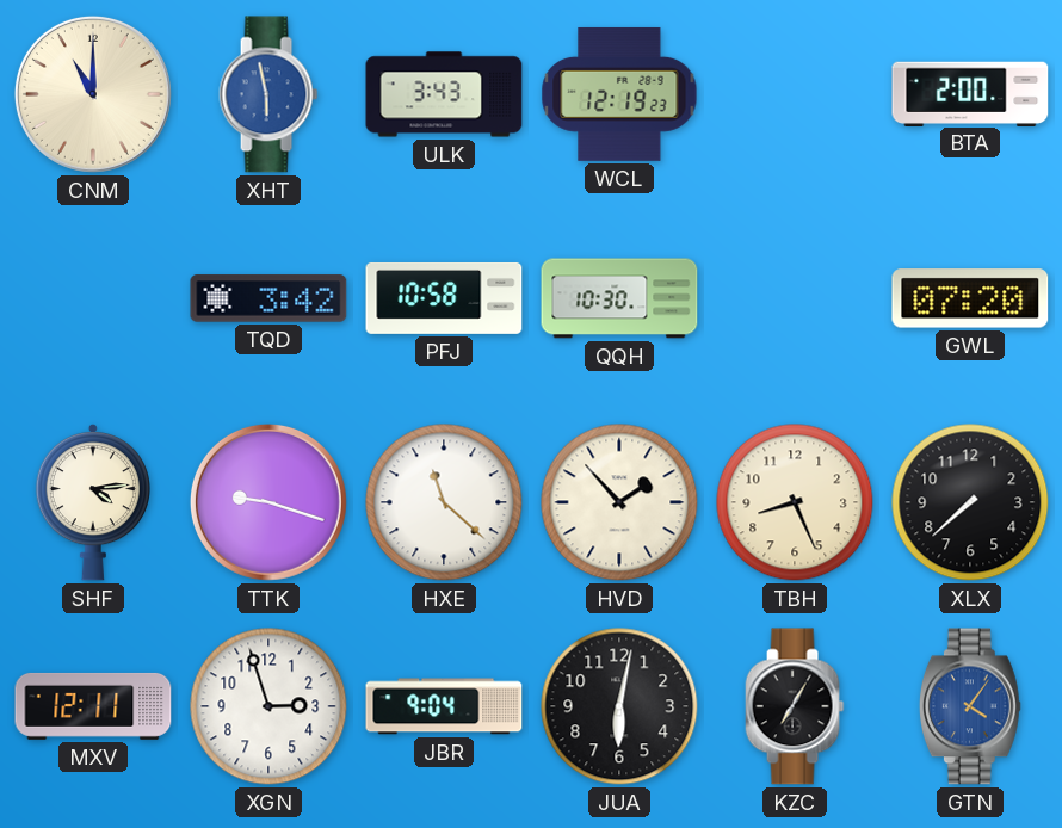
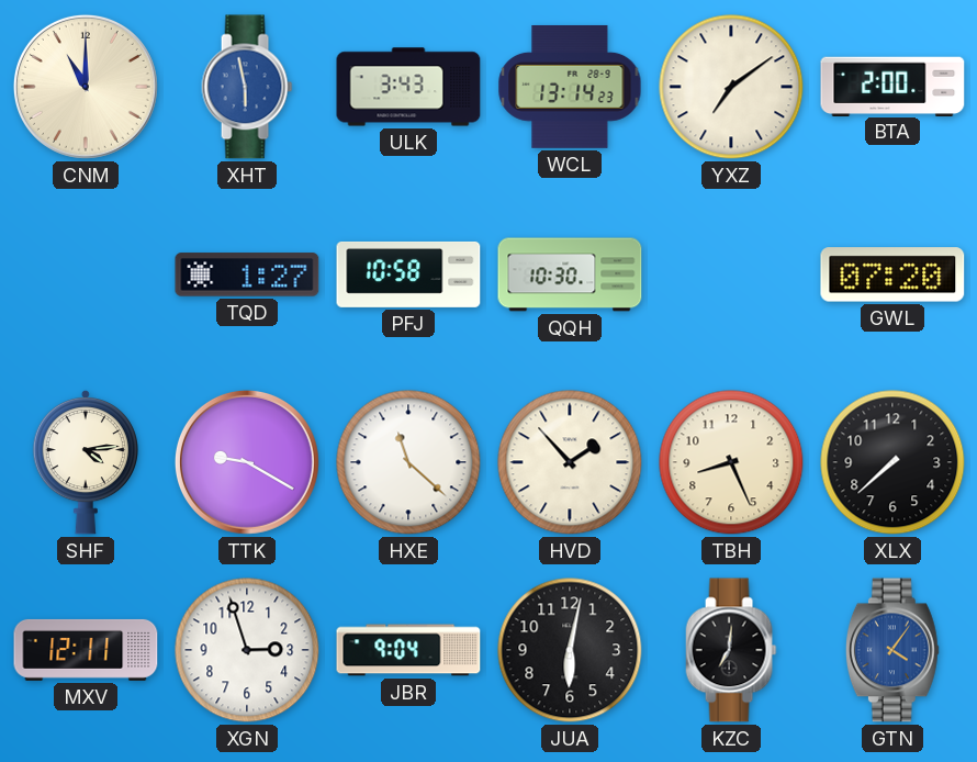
WCL: 12:19 -> 13:14
YXZ: none -> 7:09
TQD: 3:42 -> 1:27
TTK: 9:18 -> 9:20
KZC: 7:05 -> 7:01
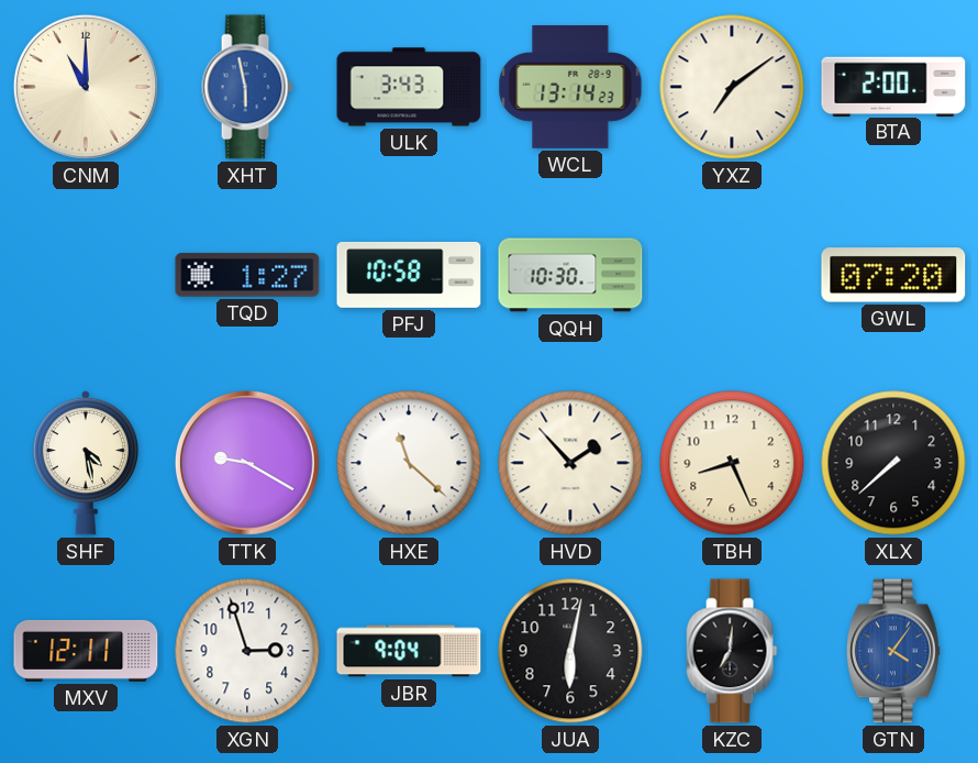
SHF: 4:14 -> 4:28
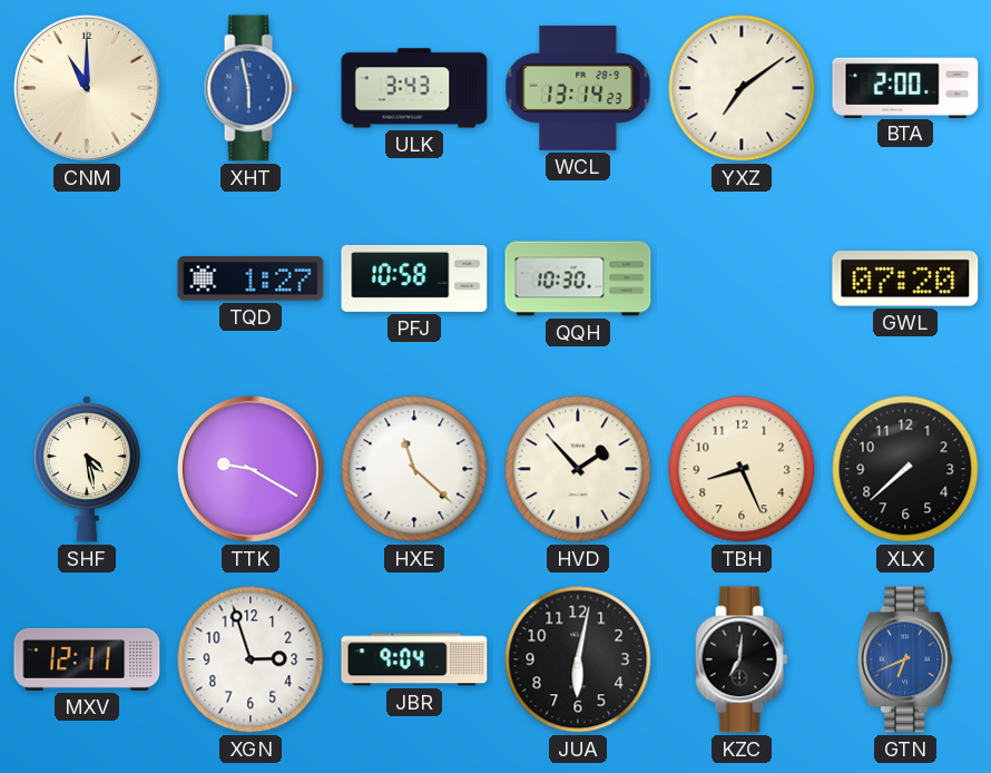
GTN: 4:06 -> 6:41
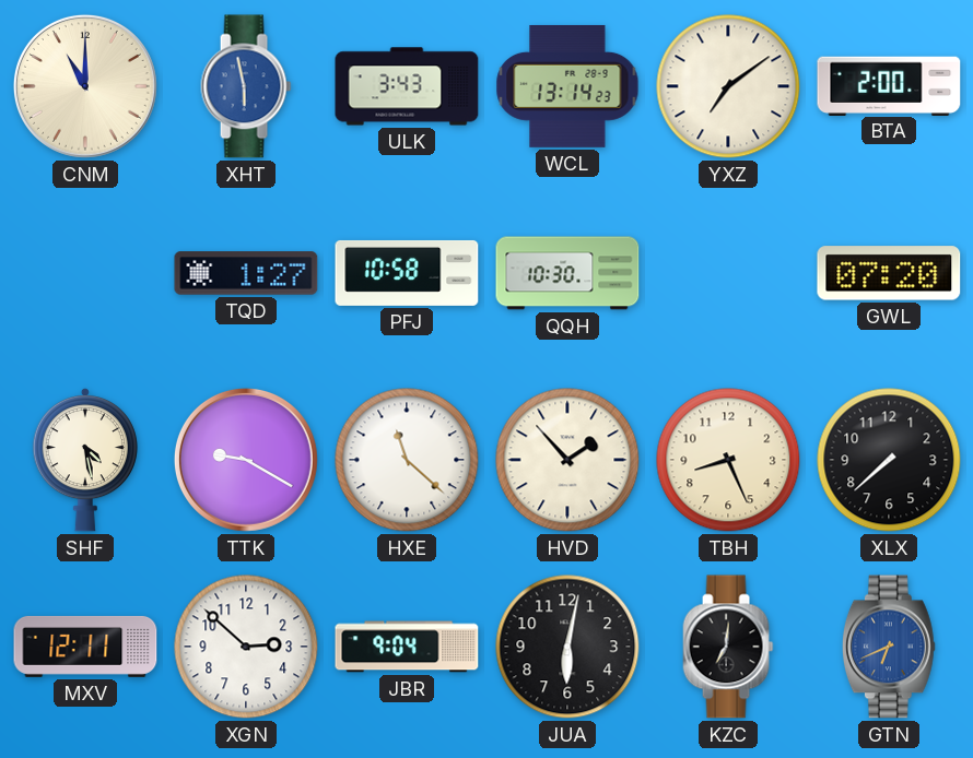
XGN: 2:57 -> 2:52
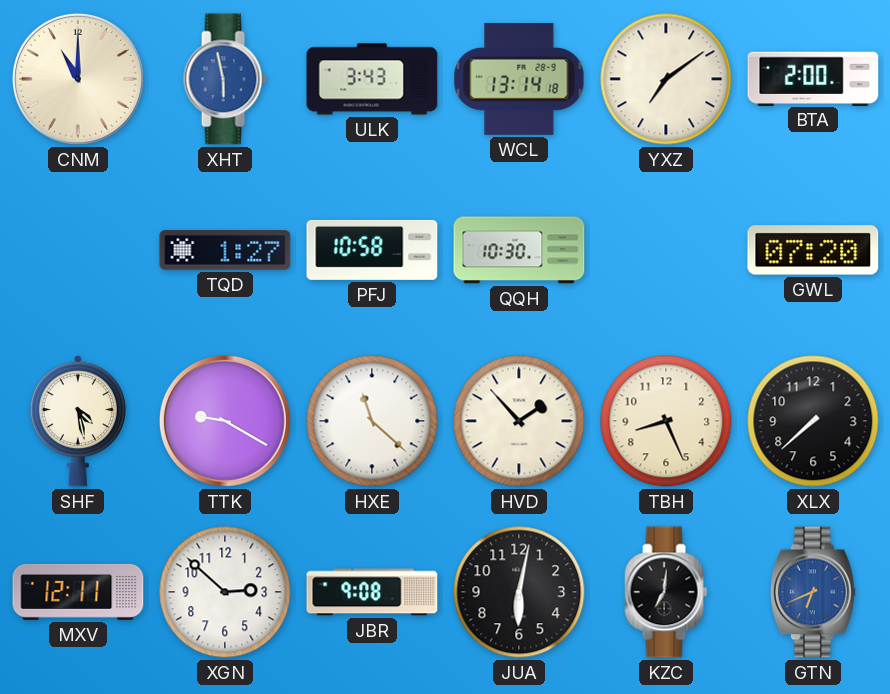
WCL: 13:14:23 -> 13:14:18
JBR: 9:04 -> 9:08
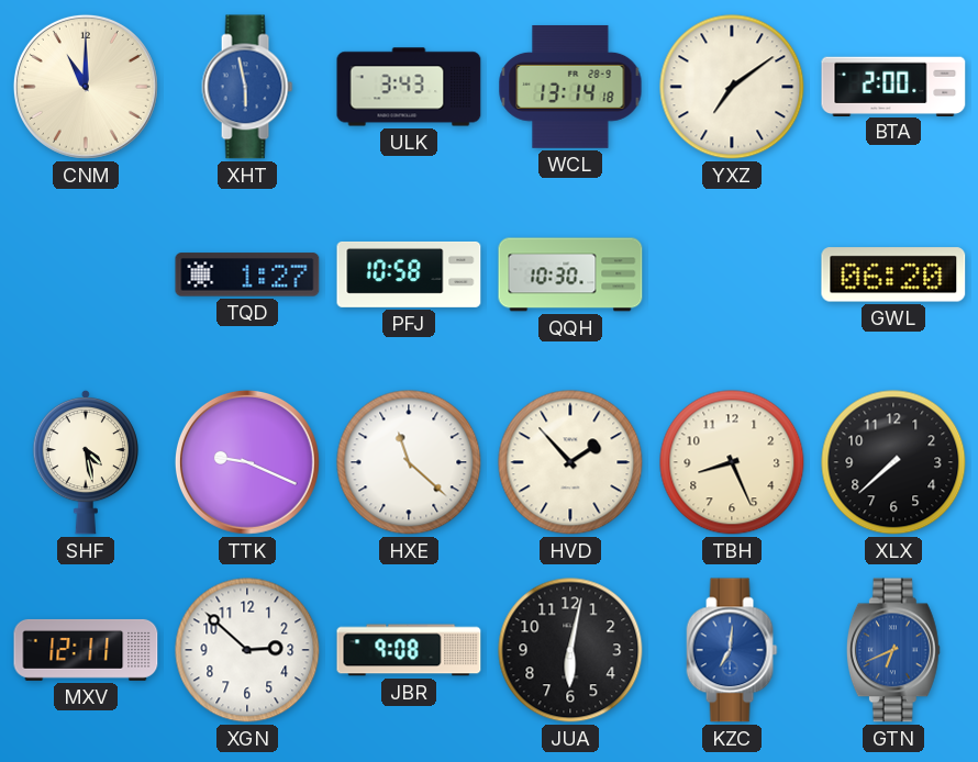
GWL: 07:20 -> 06:20
TTK: 9:20 -> 9:19
KZC dial: black -> blue
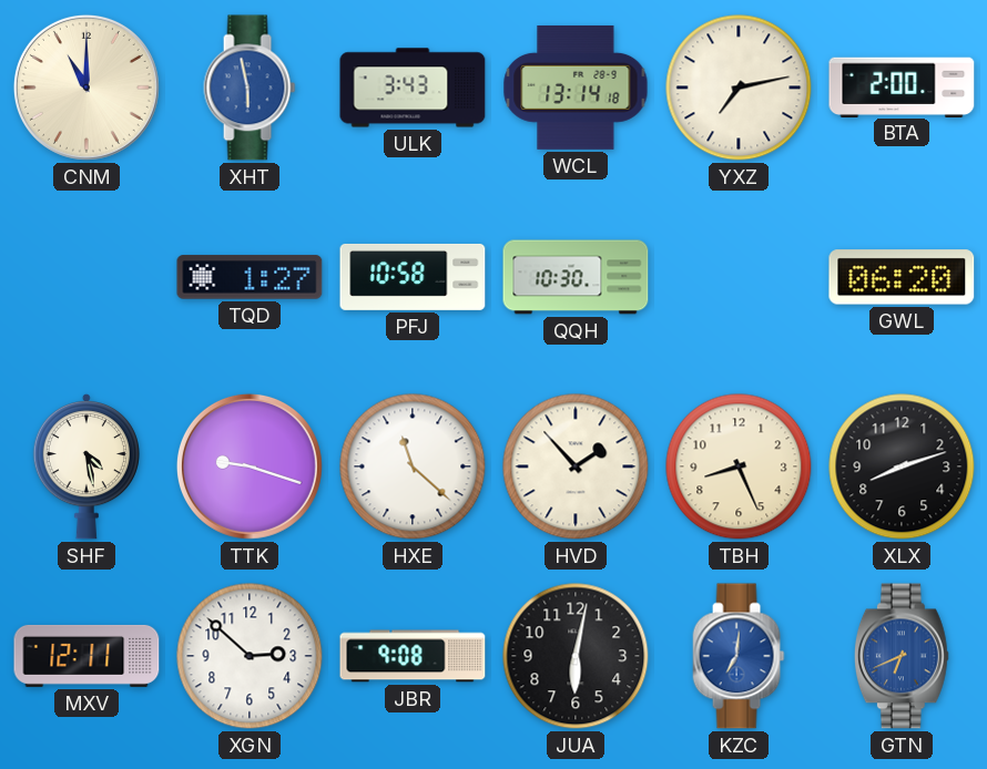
YXZ: 7:09 -> 7:13
TTK: 9:19 -> 9:18
XLX: 7:38 -> 8:12
